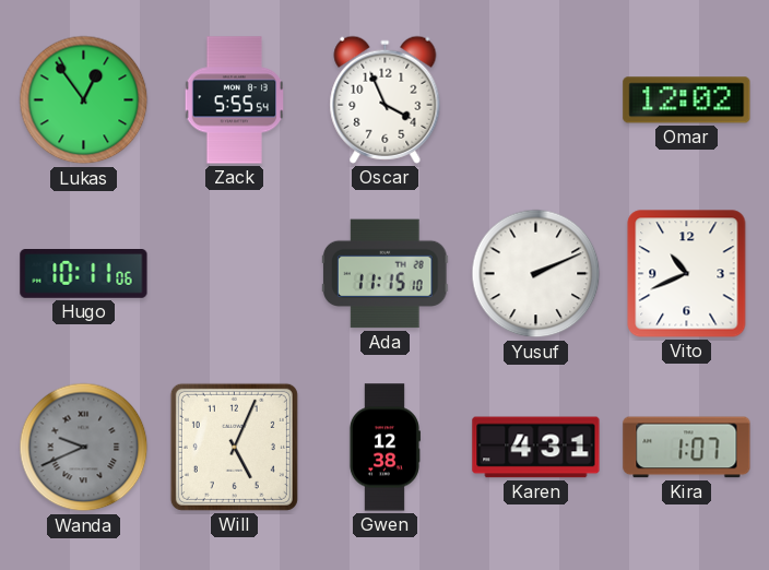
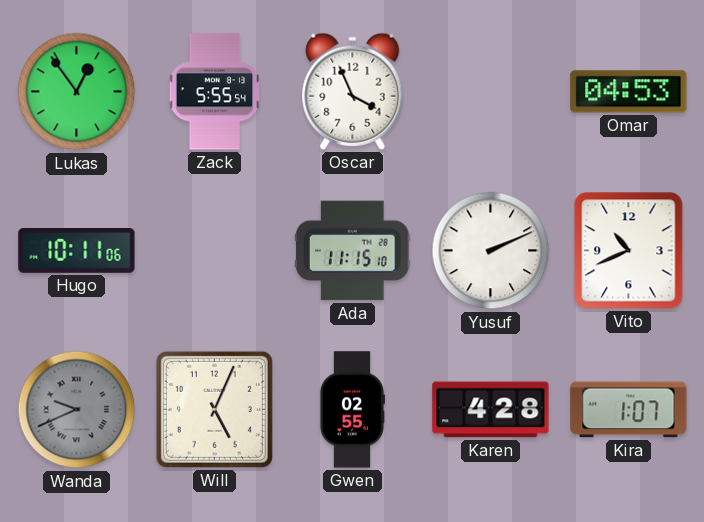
Omar: 12:02 -> 04:53
Gwen: 12:38 -> 02:55
Karen: 4:31 -> 4:28
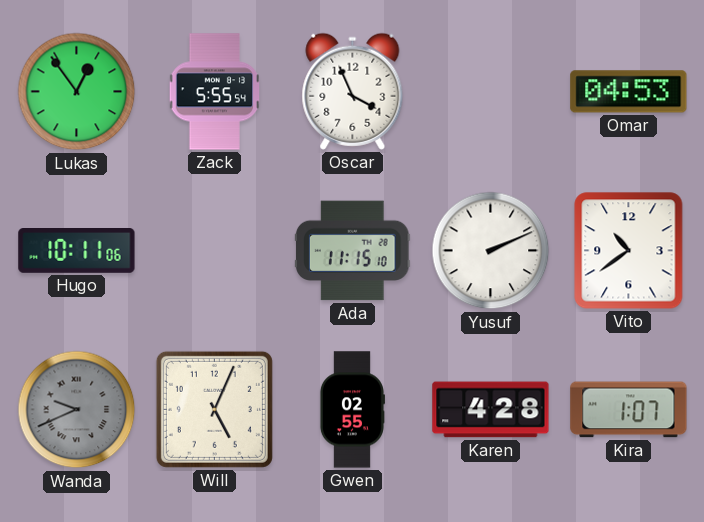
Vito: 10:41 -> 10:39
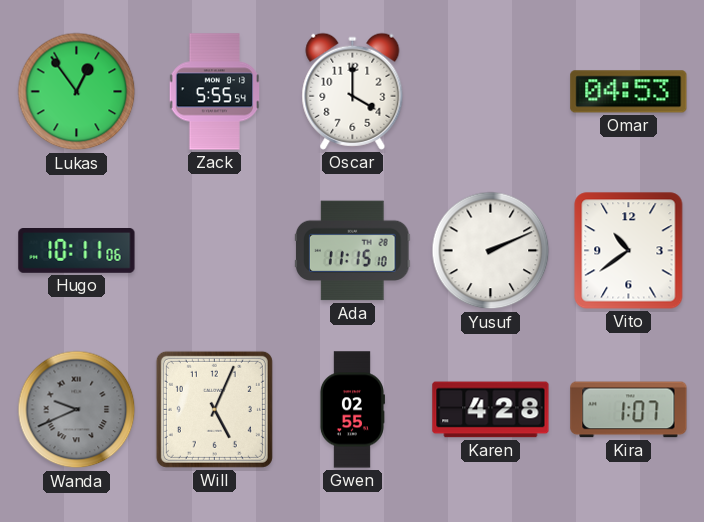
Oscar: 3:56 -> 4:00
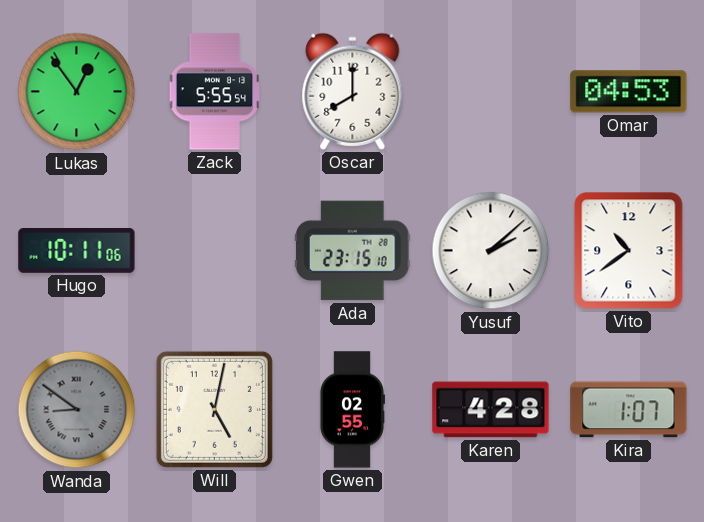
Oscar: 4:00 -> 8:00
Ada: 11:15 -> 23:15
Yusuf: 2:11 -> 2:08
Wanda: 9:41 -> 8:51
Will: 5:04 -> 5:02
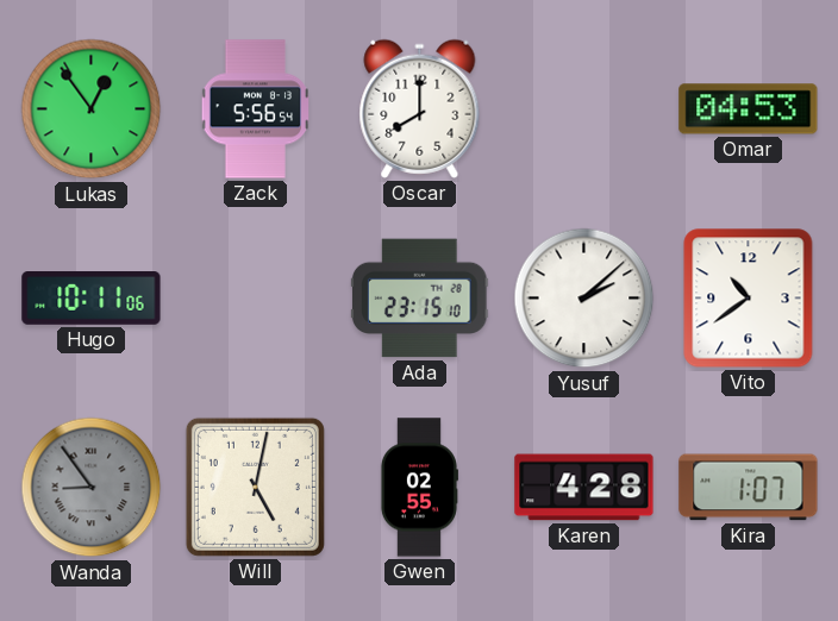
Zack: 5:55 -> 5:56
Wanda: 8:51 -> 8:54
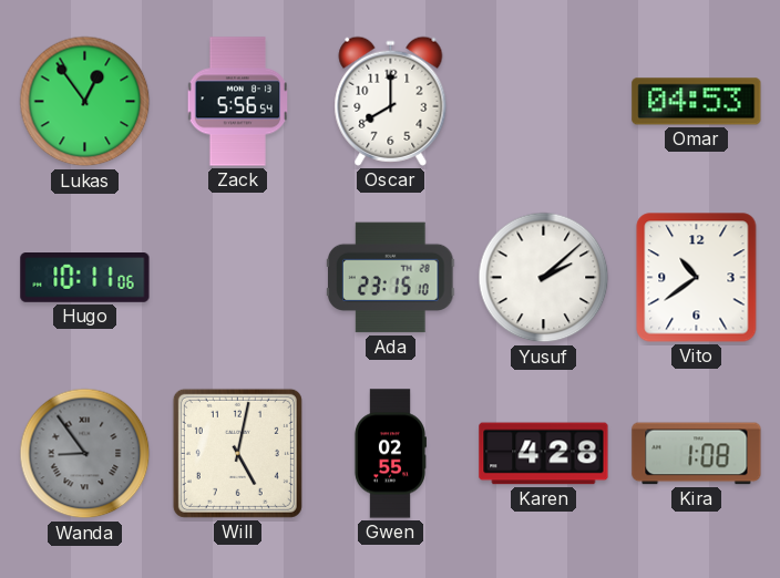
Kira: 1:07 -> 1:08
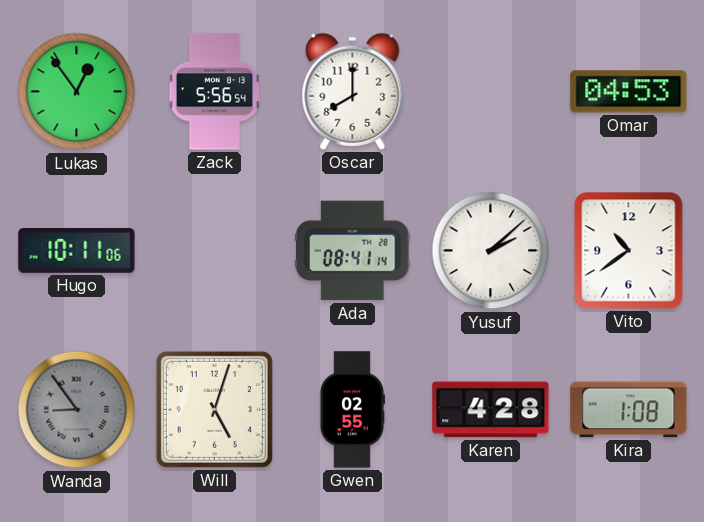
Ada: 23:15 -> 08:41
Will: 5:02 -> 5:03
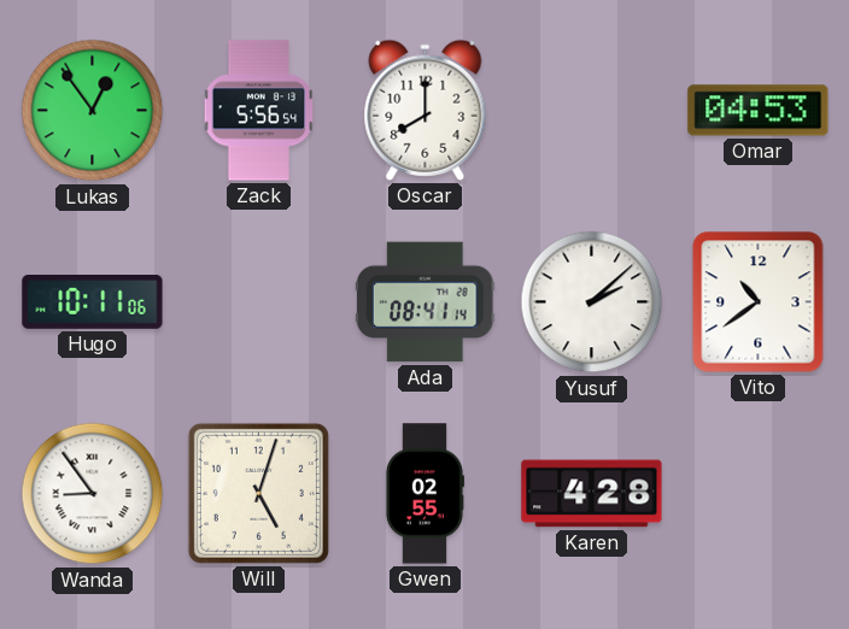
Wanda dial: grey -> white
Kira: 1:08 -> none
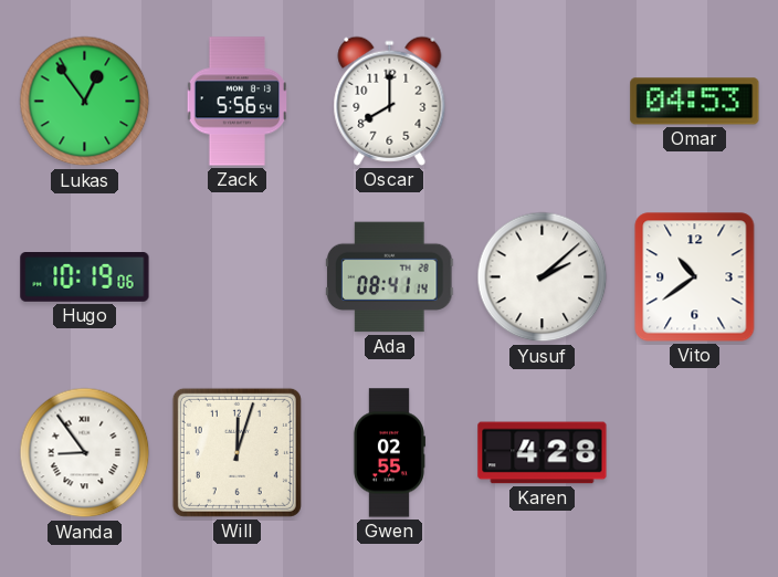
Hugo: 10:11 -> 10:19
Will: 5:03 -> 12:03
